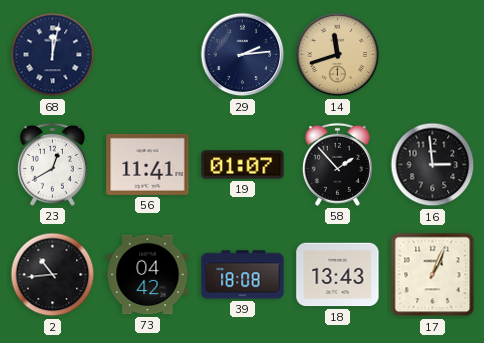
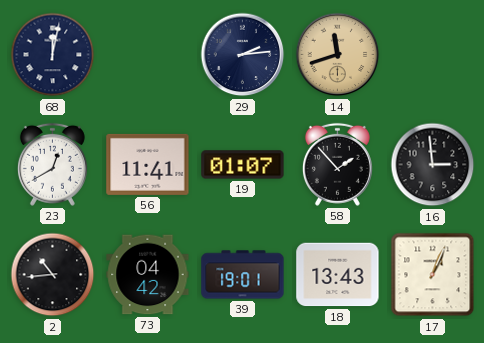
39: 18:08 -> 19:01
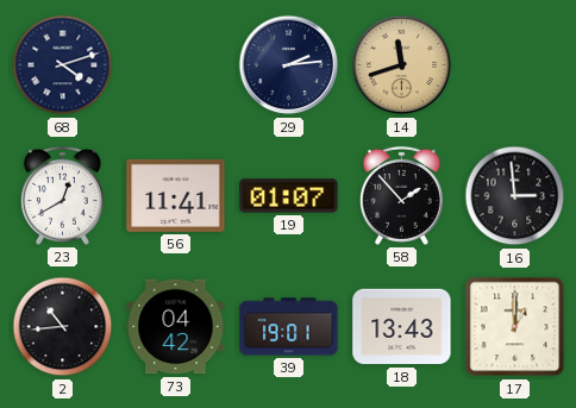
68: 12:02 -> 4:12
17: 1:04 -> 1:00
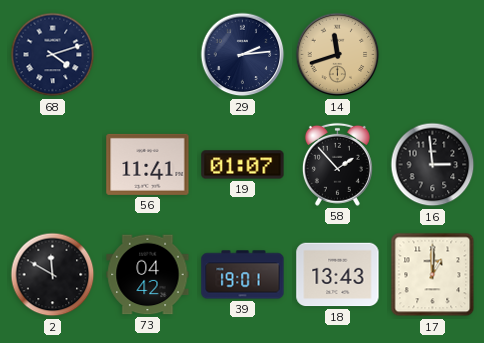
23: 12:40 -> none
2: 10:44 -> 11:50
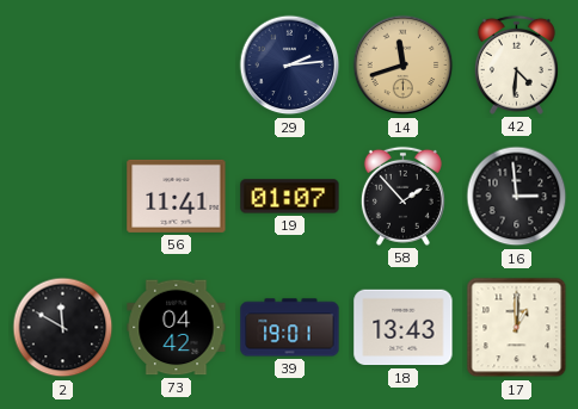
68: 4:12 -> none
42: none -> 4:31
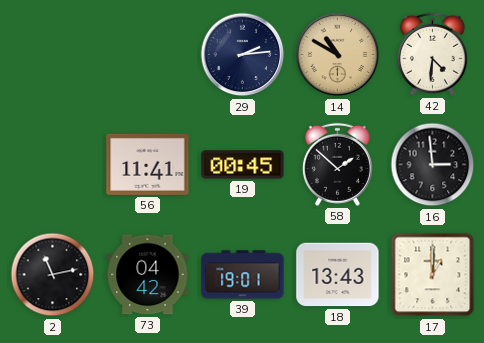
14: 11:42 -> 10:50
19: 01:07 -> 00:45
58: 1:53 -> 1:52
2: 11:50 -> 11:13
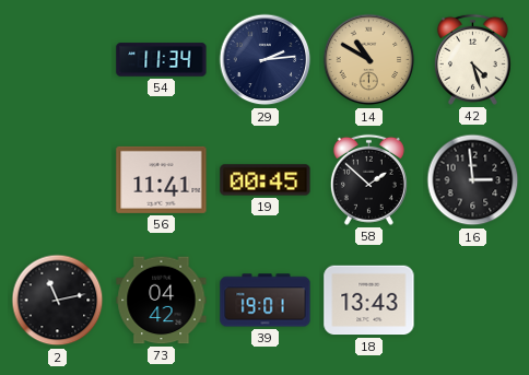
54: none -> 11:34
42: 4:31 -> 4:27
17: 1:00 -> none
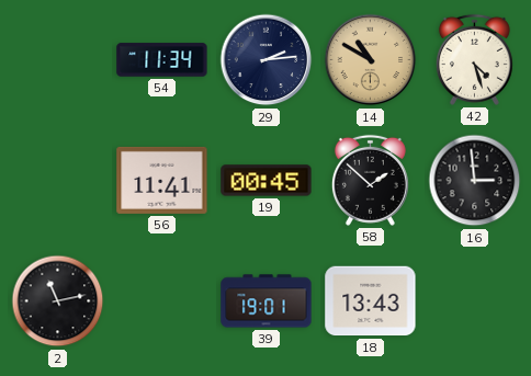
73: 04:42 -> none
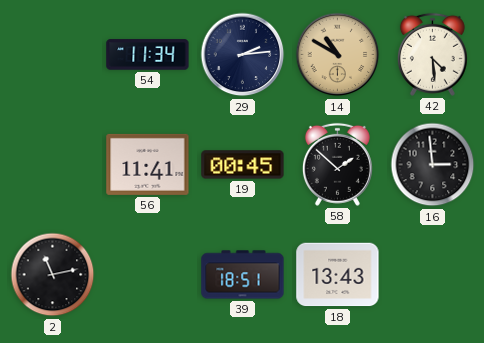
42: 4:27 -> 4:29
39: 19:01 -> 18:51
